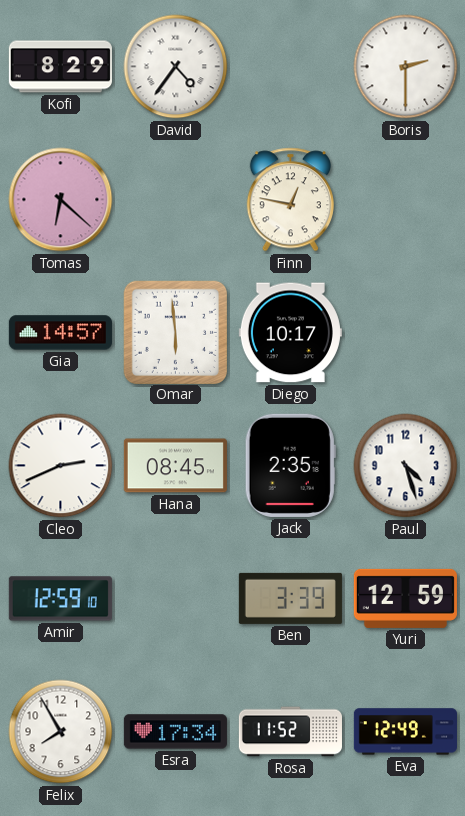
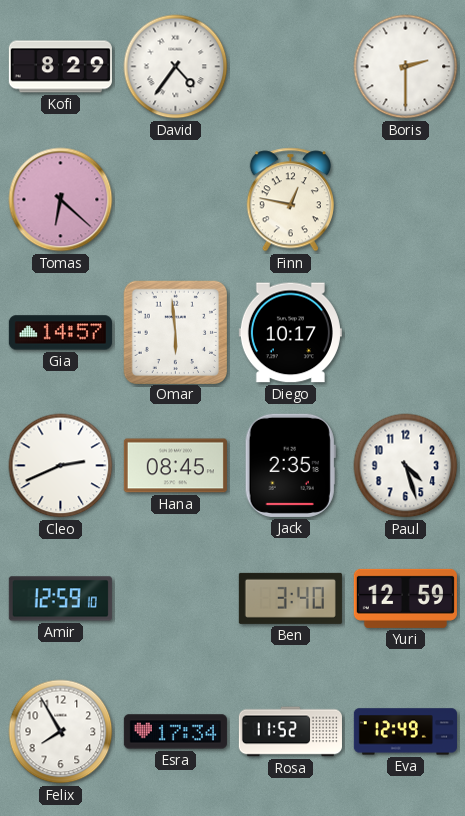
Ben: 3:39 -> 3:40
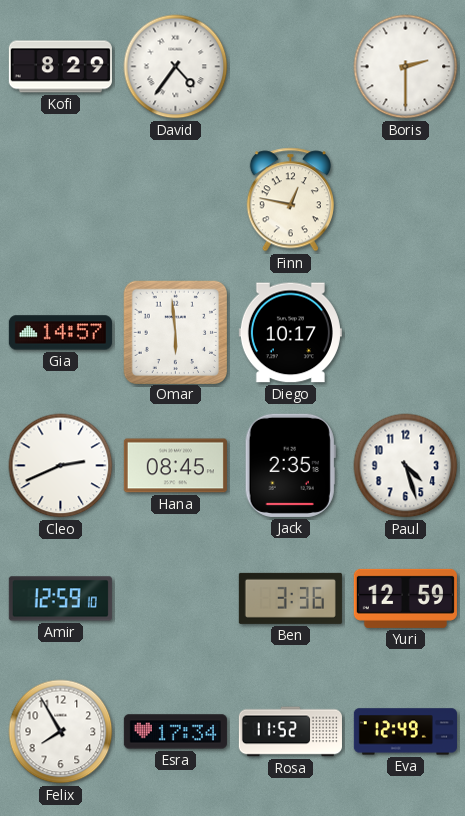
Tomas: 6:22 -> none
Ben: 3:40 -> 3:36
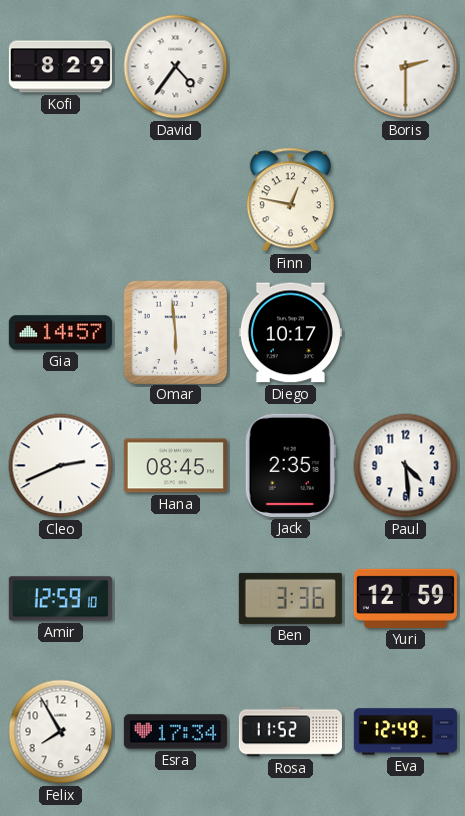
Paul: 4:27 -> 4:29
